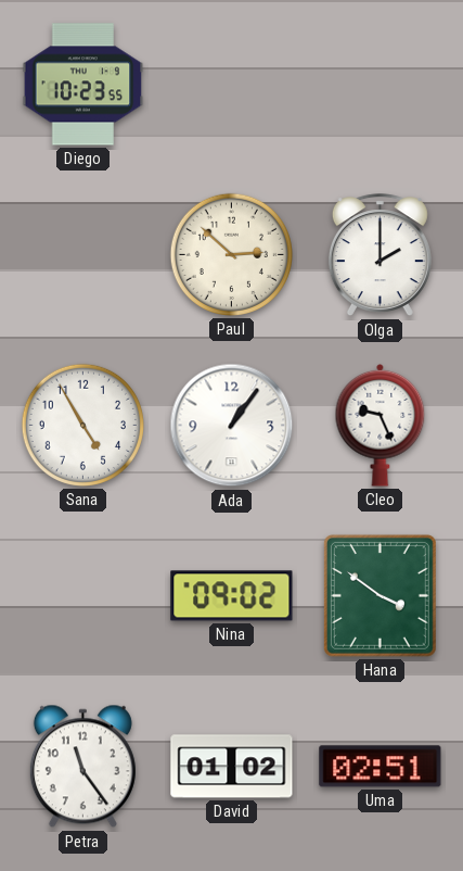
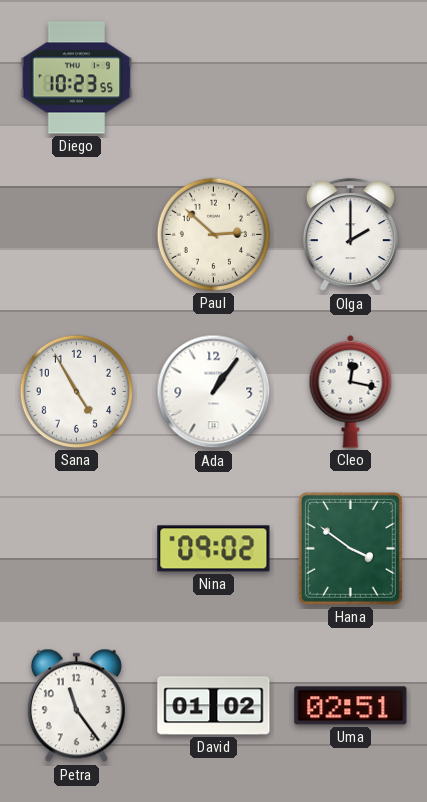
Cleo: 9:26 -> 12:17
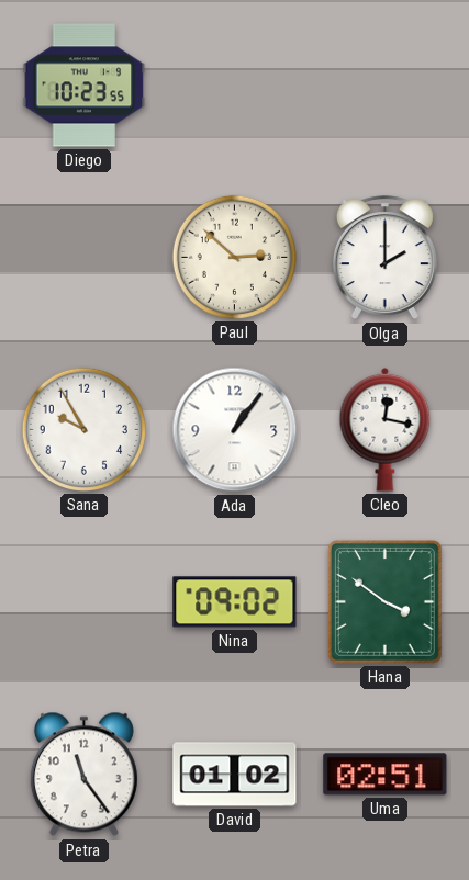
Sana: 4:55 -> 9:55
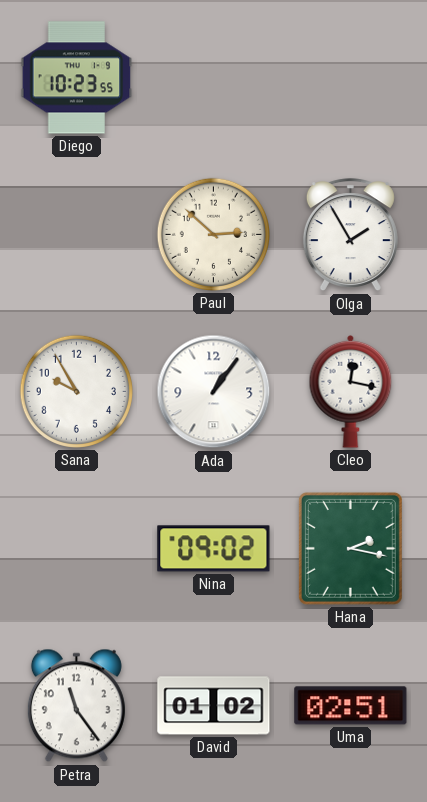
Olga: 2:00 -> 1:55
Hana: 3:51 -> 2:17
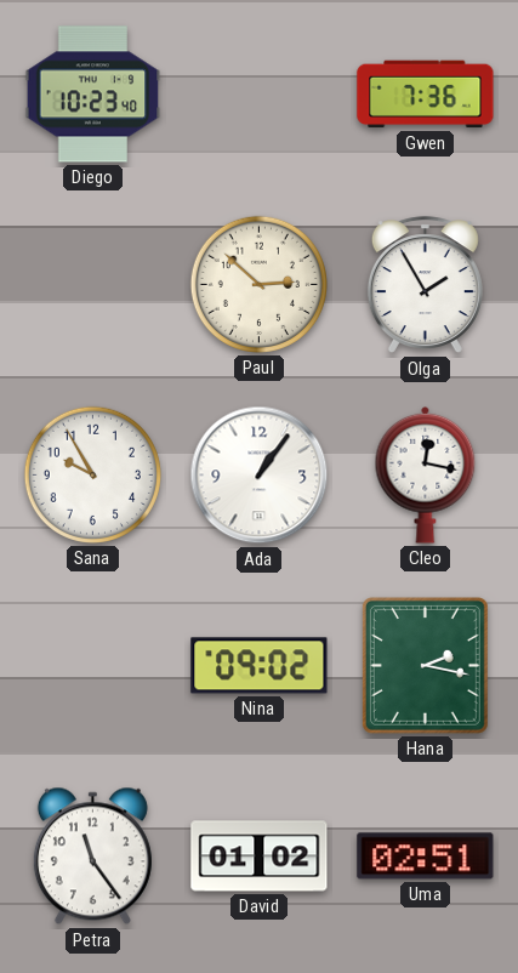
Diego: 10:23:55 -> 10:23:40
Gwen: none -> 7:36
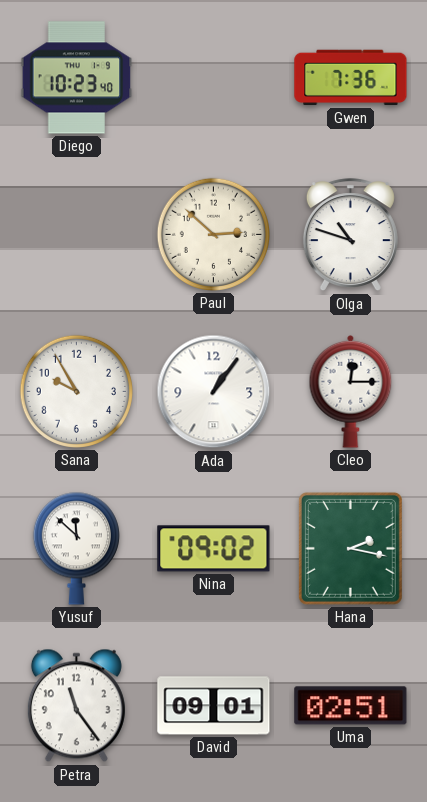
Olga: 1:55 -> 10:48
Cleo: 12:17 -> 12:15
Yusuf: none -> 11:52
David: 01:02 -> 09:01
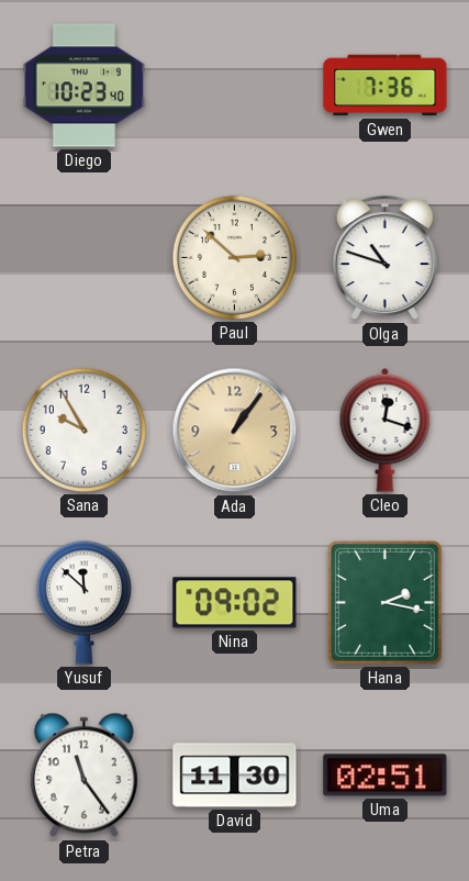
Ada dial: white -> champagne
Cleo: 12:15 -> 12:18
David: 09:01 -> 11:30
